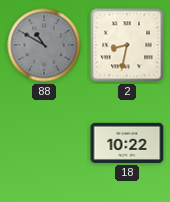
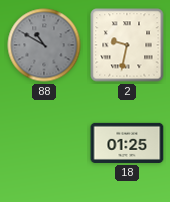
2: 8:32 -> 9:32
18: 10:22 -> 01:25
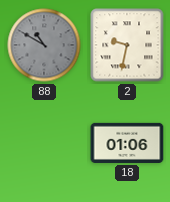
18: 01:25 -> 01:06
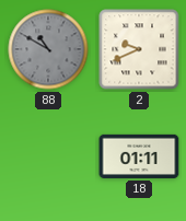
2: 9:32 -> 9:41
18: 01:06 -> 01:11
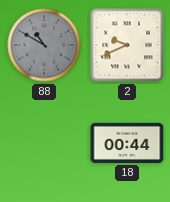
18: 01:11 -> 00:44
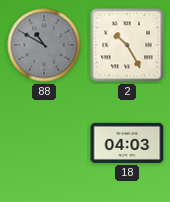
2: 9:41 -> 10:25
18: 00:44 -> 04:03
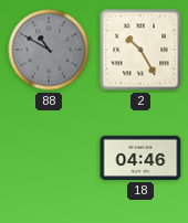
18: 04:03 -> 04:46
